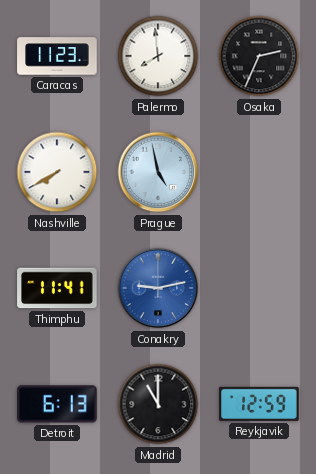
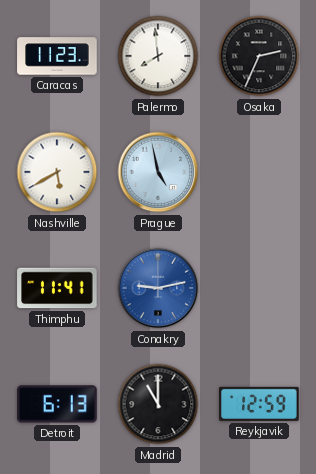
Nashville: 7:40 -> 5:40
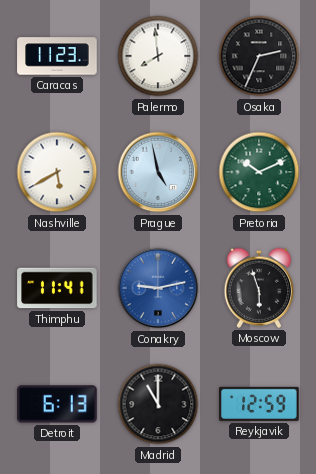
Pretoria: none -> 10:11
Moscow: none -> 5:57
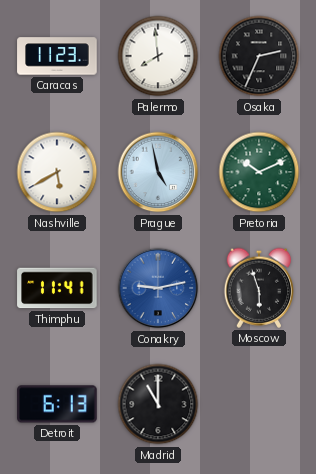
Reykjavik: 12:59 -> none
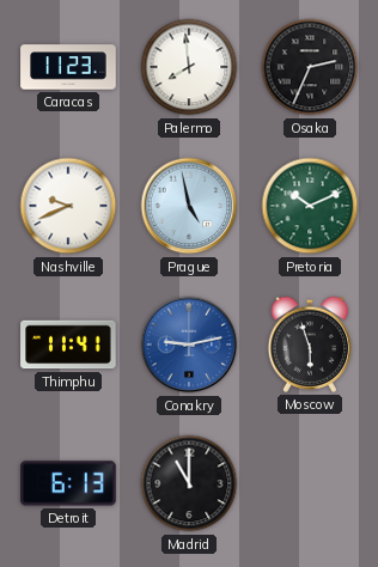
Nashville: 5:40 -> 9:41
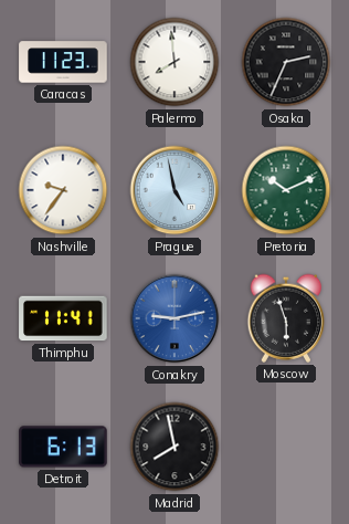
Nashville: 9:41 -> 9:36
Madrid: 11:00 -> 7:58
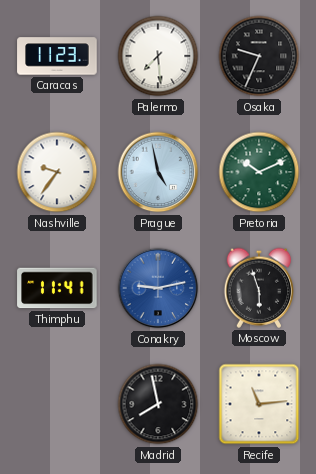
Palermo: 7:59 -> 7:29
Osaka: 2:34 -> 9:34
Detroit: 6:13 -> none
Recife: none -> 11:14
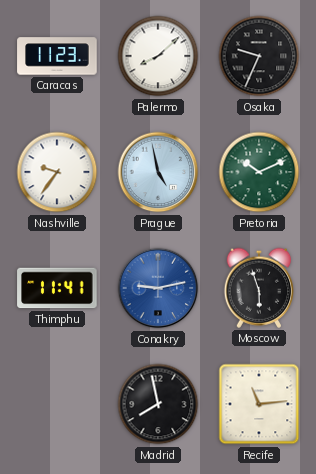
Palermo: 7:29 -> 8:08
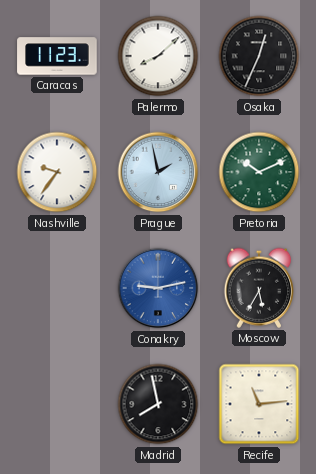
Osaka: 9:34 -> 12:34
Prague: 4:58 -> 1:58
Thimphu: 11:41 -> none
Moscow: 5:57 -> 5:35
